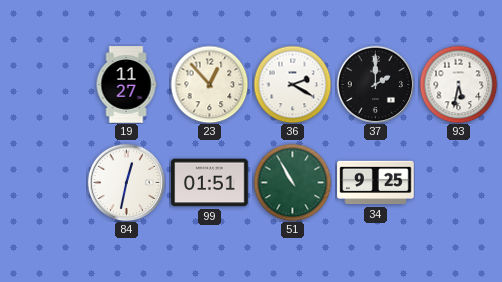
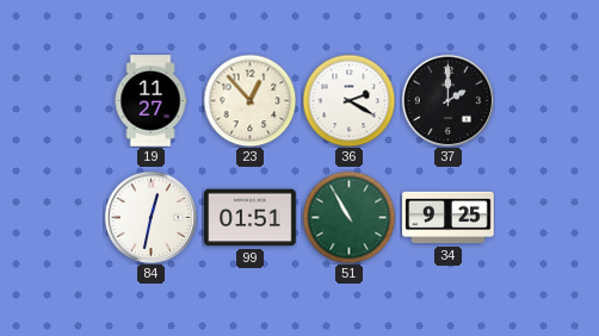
93: 5:32 -> none
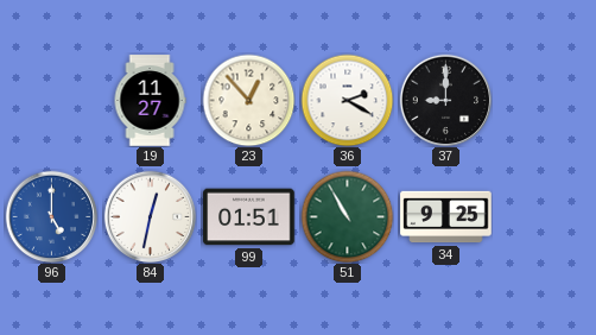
37: 2:00 -> 9:00
96: none -> 5:00
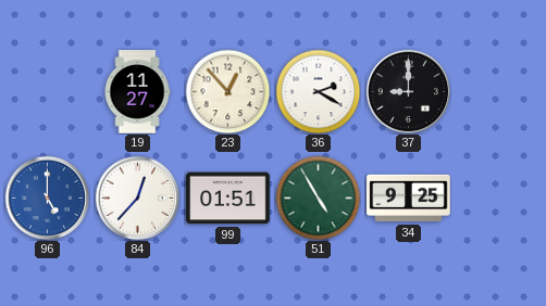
84: 12:32 -> 12:37
51: 10:55 -> 4:55
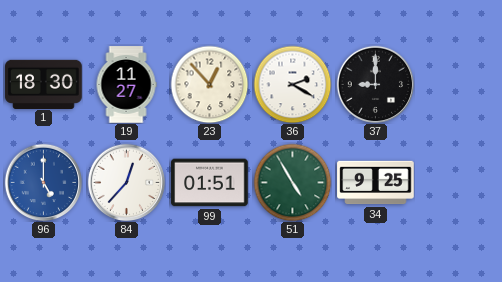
1: none -> 18:30
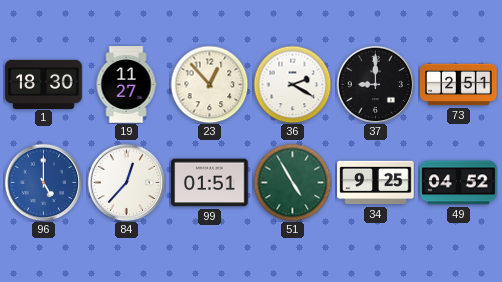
73: none -> 2:51
49: none -> 04:52
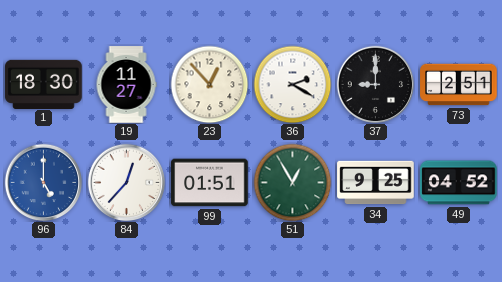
51: 4:55 -> 12:55
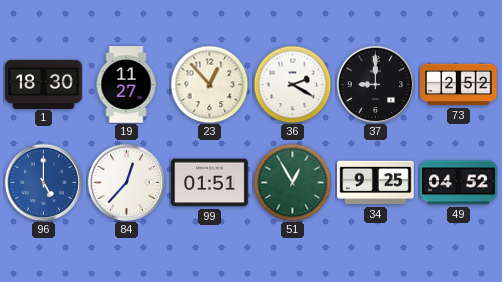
73: 2:51 -> 2:52
